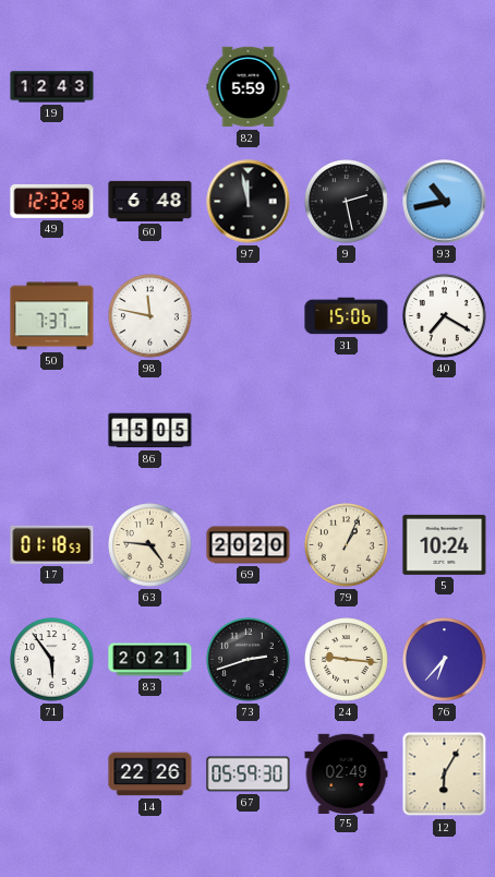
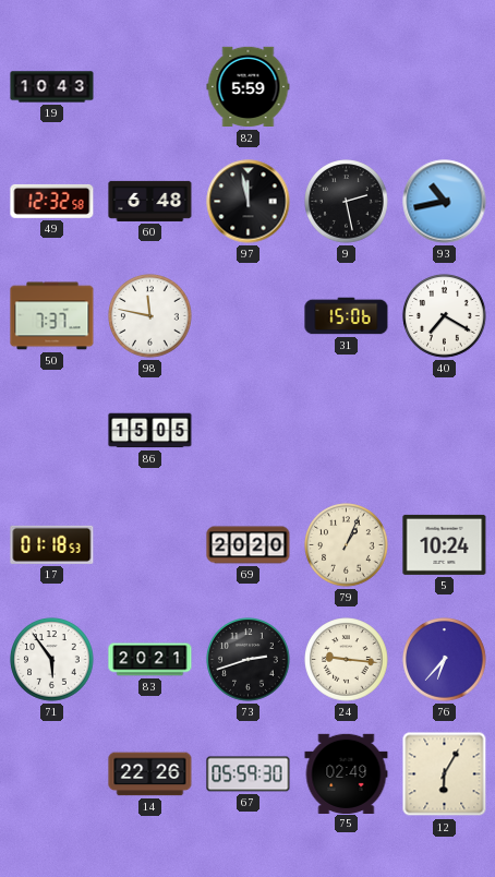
19: 12:43 -> 10:43
63: 4:46 -> none
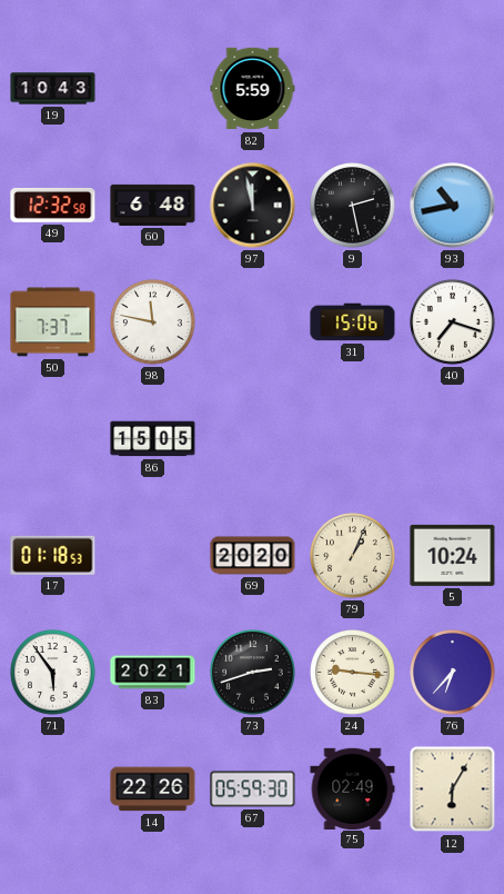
40: 7:20 -> 7:18
